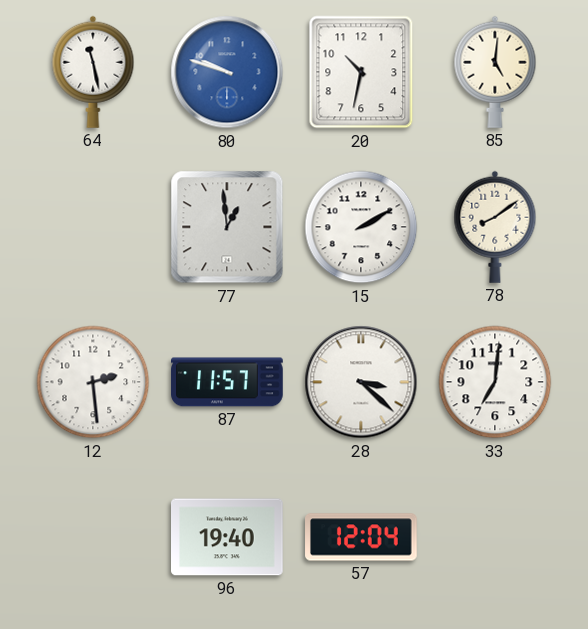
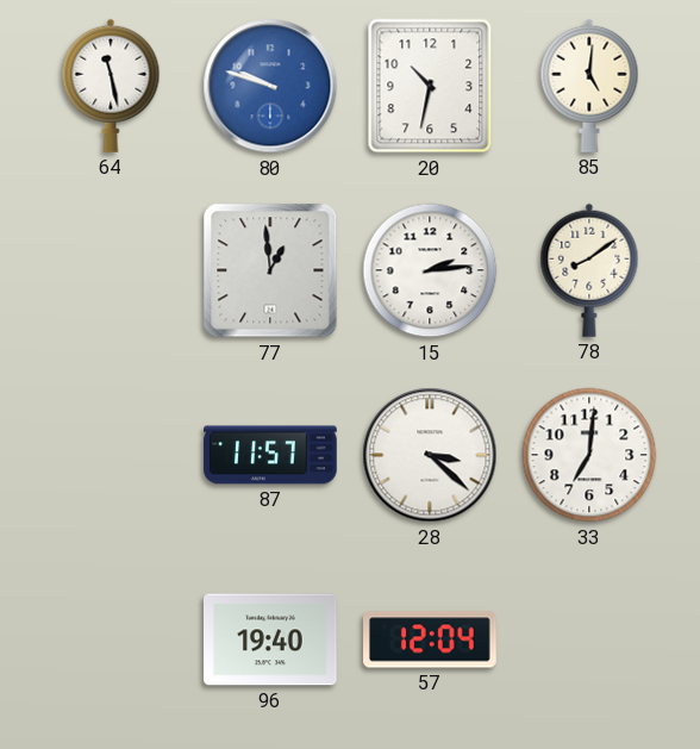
15: 2:10 -> 2:14
12: 2:29 -> none
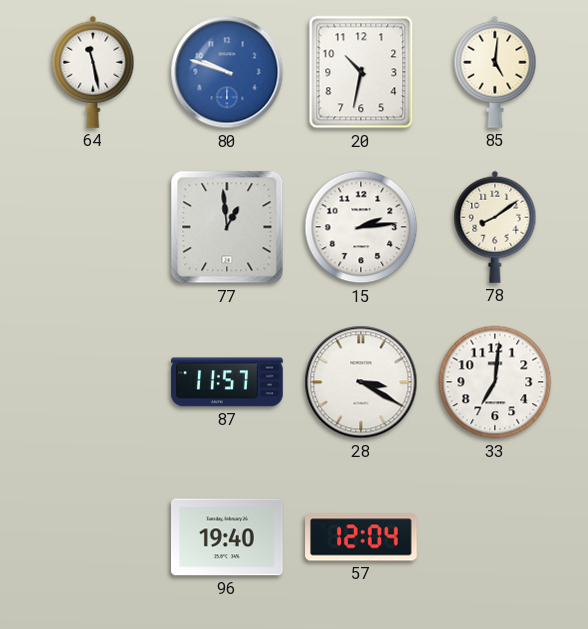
28: 3:22 -> 3:20
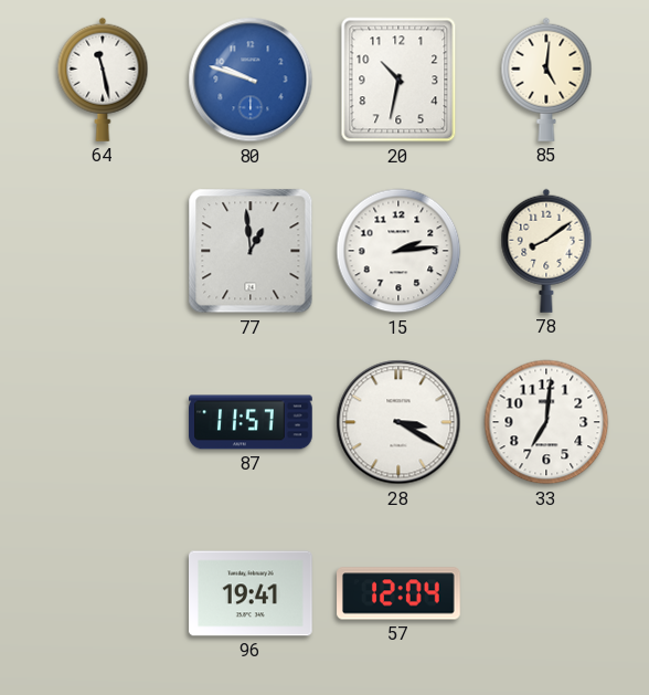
96: 19:40 -> 19:41
